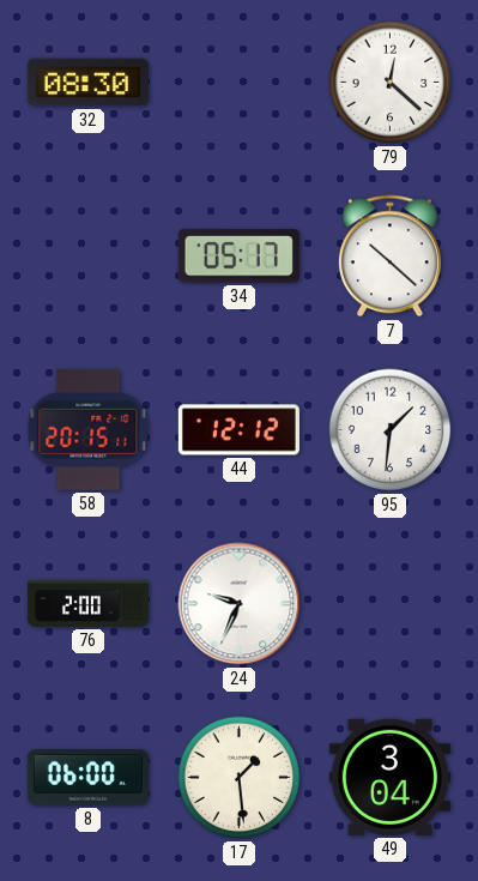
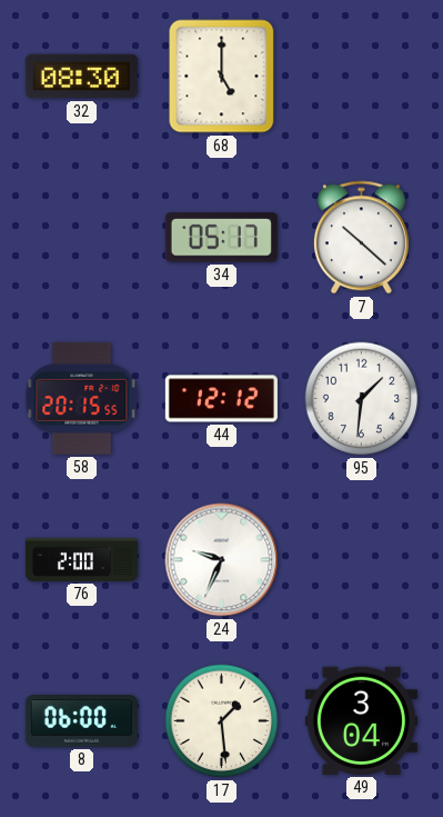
68: none -> 5:00
79: 12:22 -> none
58: 20:15:11 -> 20:15:55
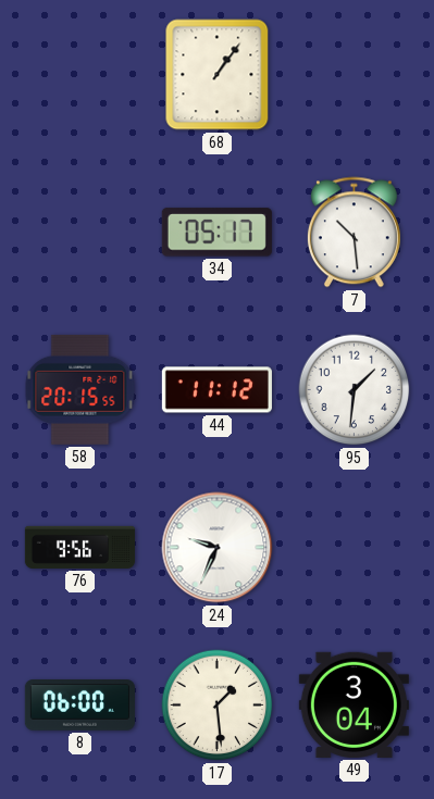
32: 08:30 -> none
68: 5:00 -> 1:06
7: 10:22 -> 10:29
44: 12:12 -> 11:12
76: 2:00 -> 9:56
